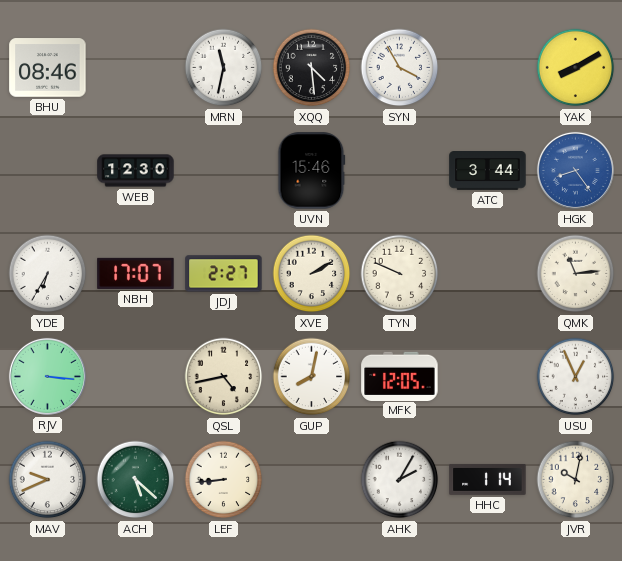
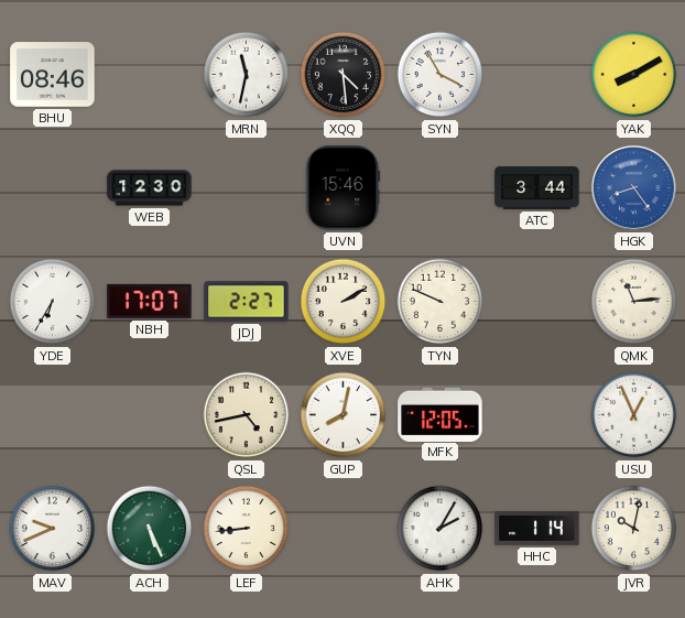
RJV: 3:16 -> none
ACH: 5:22 -> 5:26
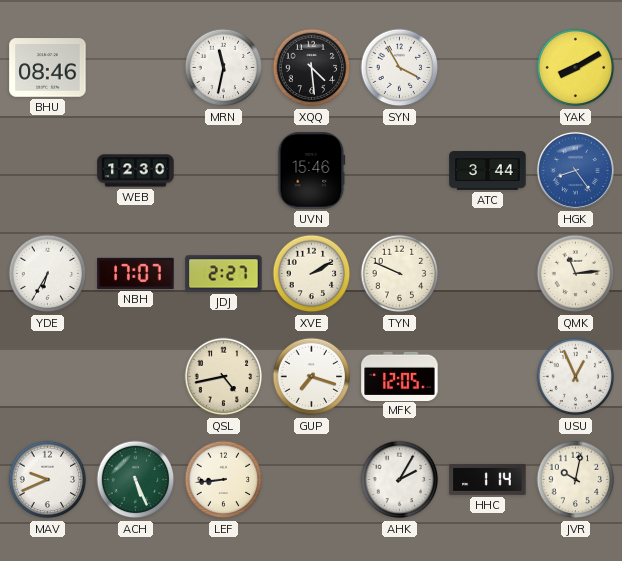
GUP: 8:02 -> 7:18
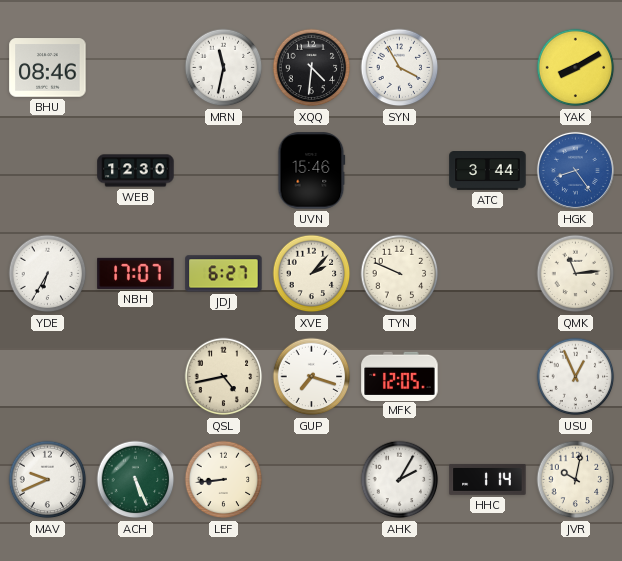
XQQ: 4:29 -> 4:31
JDJ: 2:27 -> 6:27
XVE: 2:10 -> 2:07
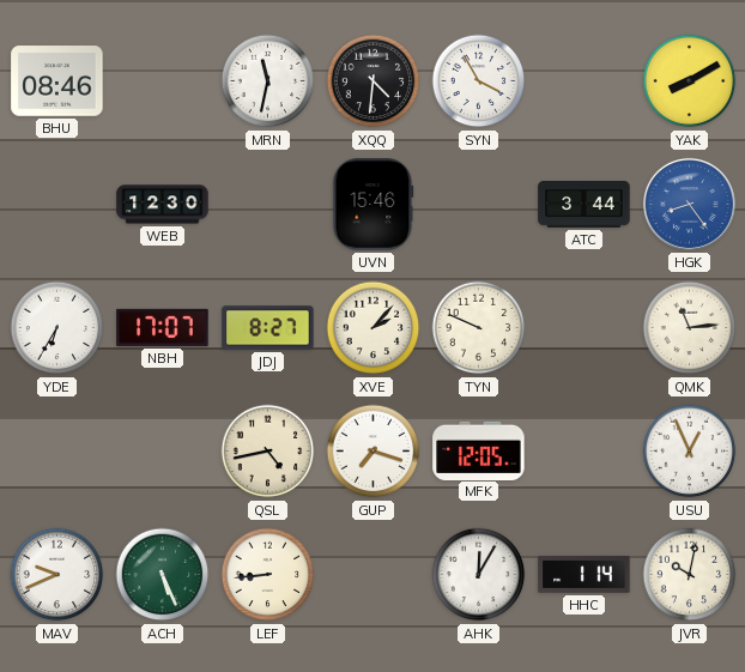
JDJ: 6:27 -> 8:27
AHK: 2:05 -> 12:05
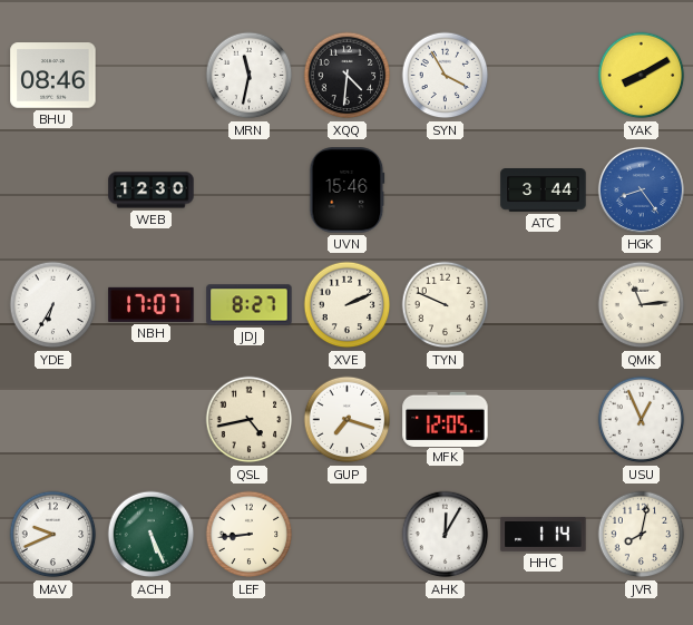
XVE: 2:07 -> 2:11
JVR: 10:02 -> 8:02
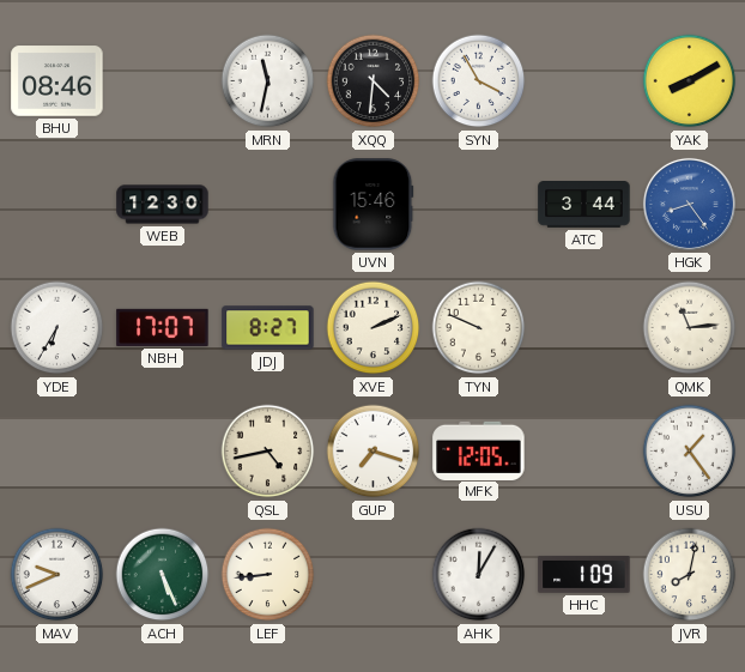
USU: 12:56 -> 1:24
HHC: 1:14 -> 1:09
